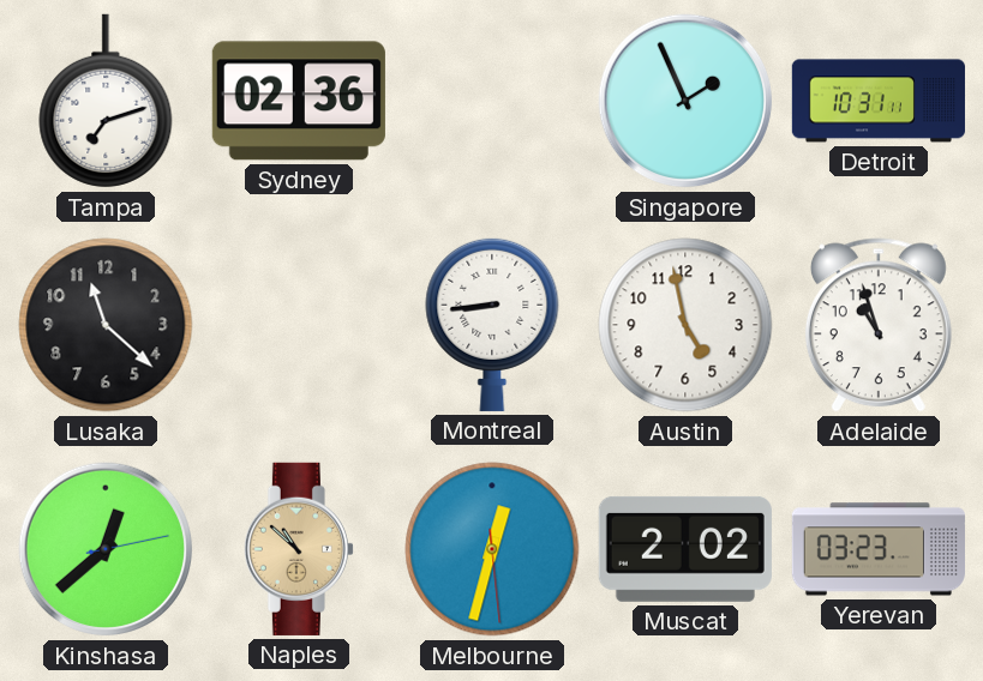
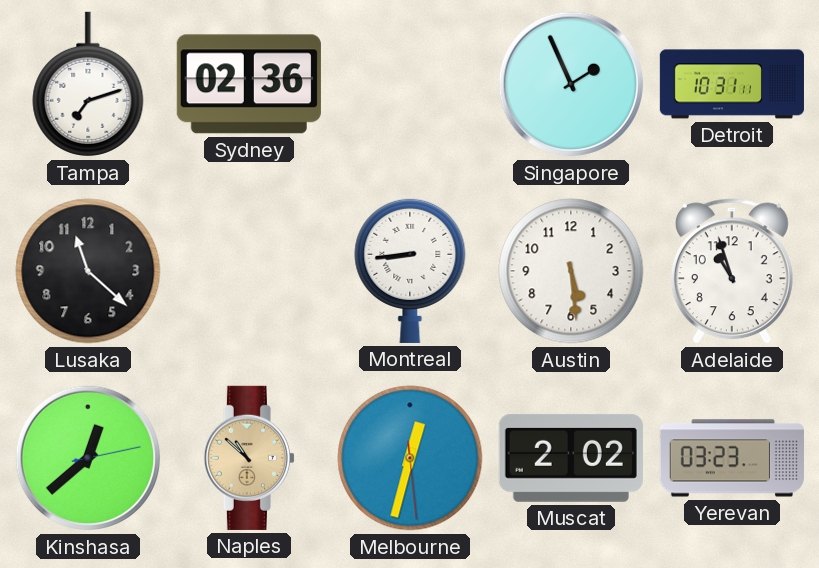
Austin: 4:58 -> 5:29
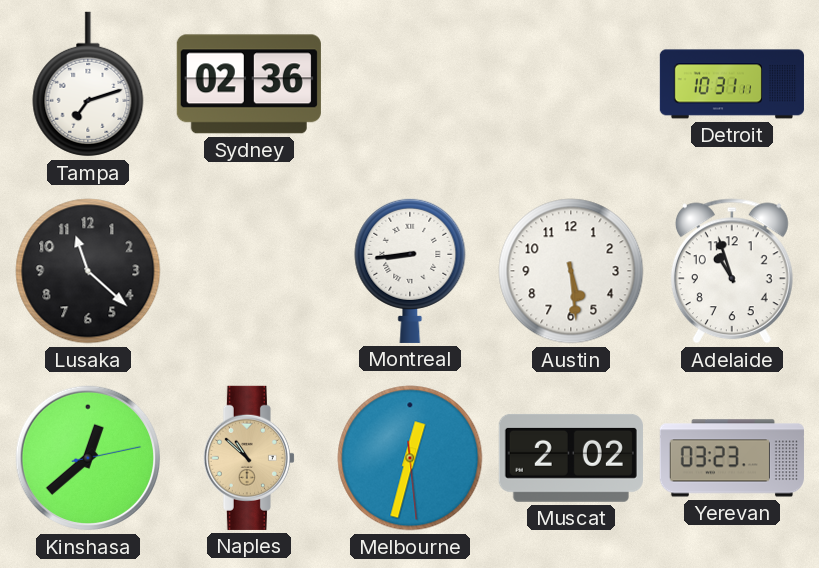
Singapore: 1:56 -> none
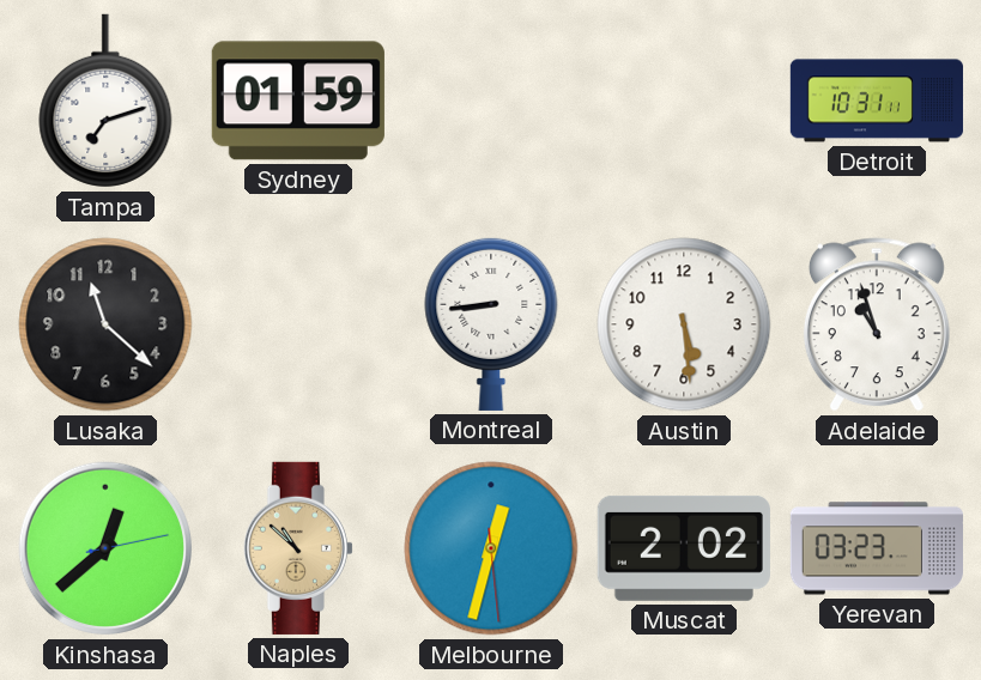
Sydney: 02:36 -> 01:59
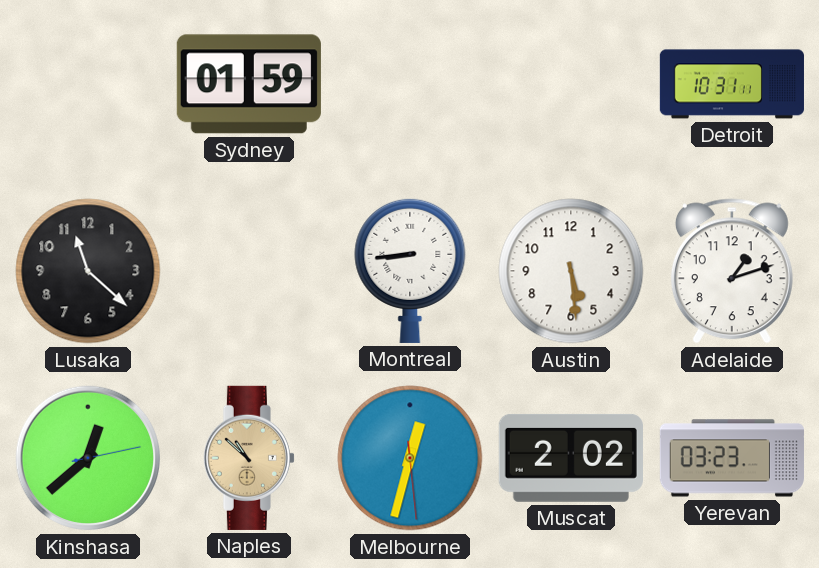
Tampa: 7:12 -> none
Adelaide: 10:57 -> 1:12
